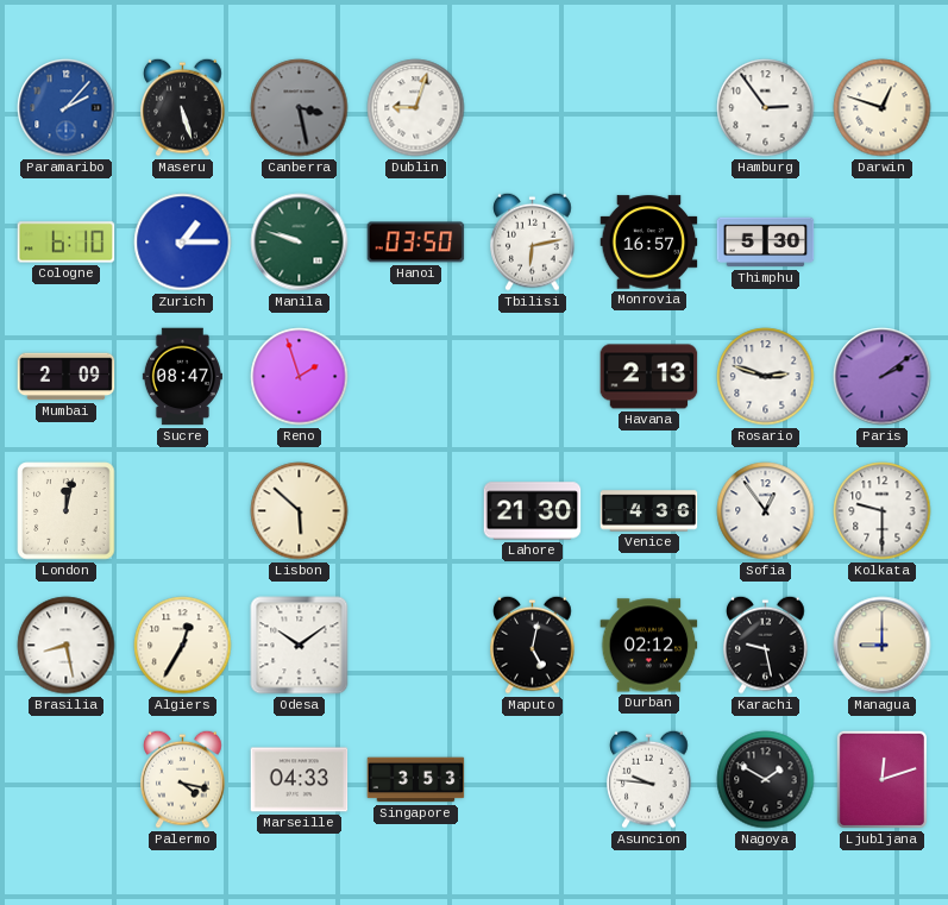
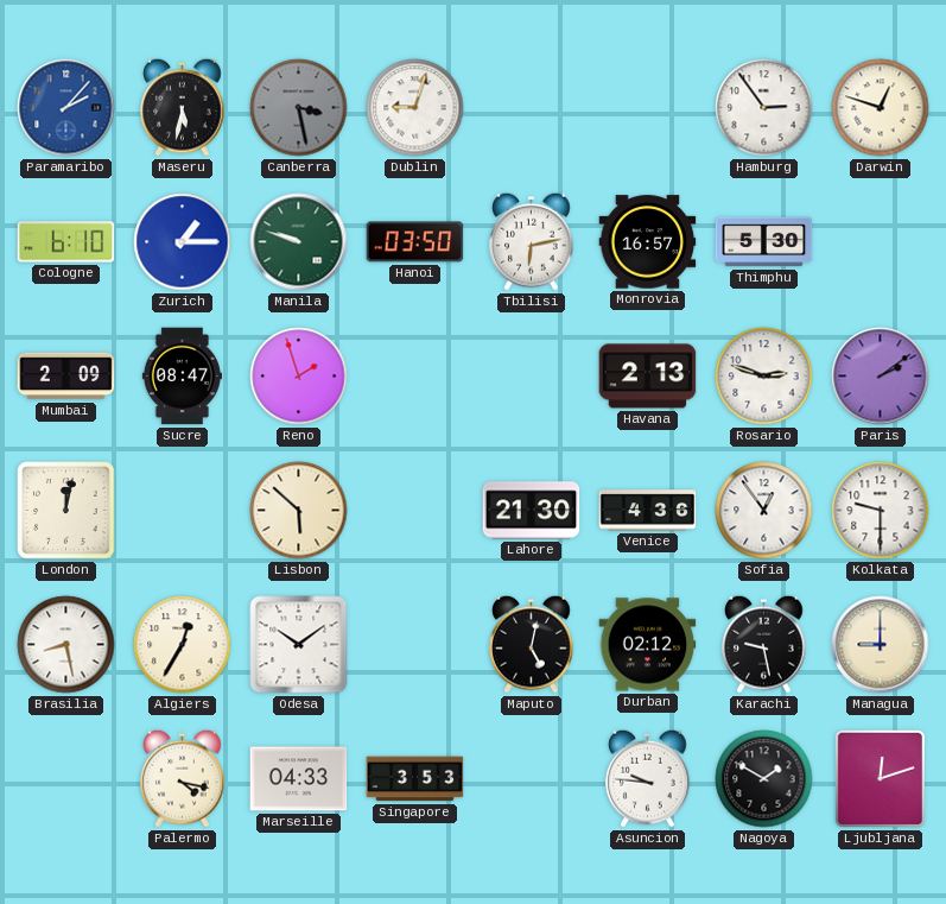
Maseru: 5:27 -> 5:32
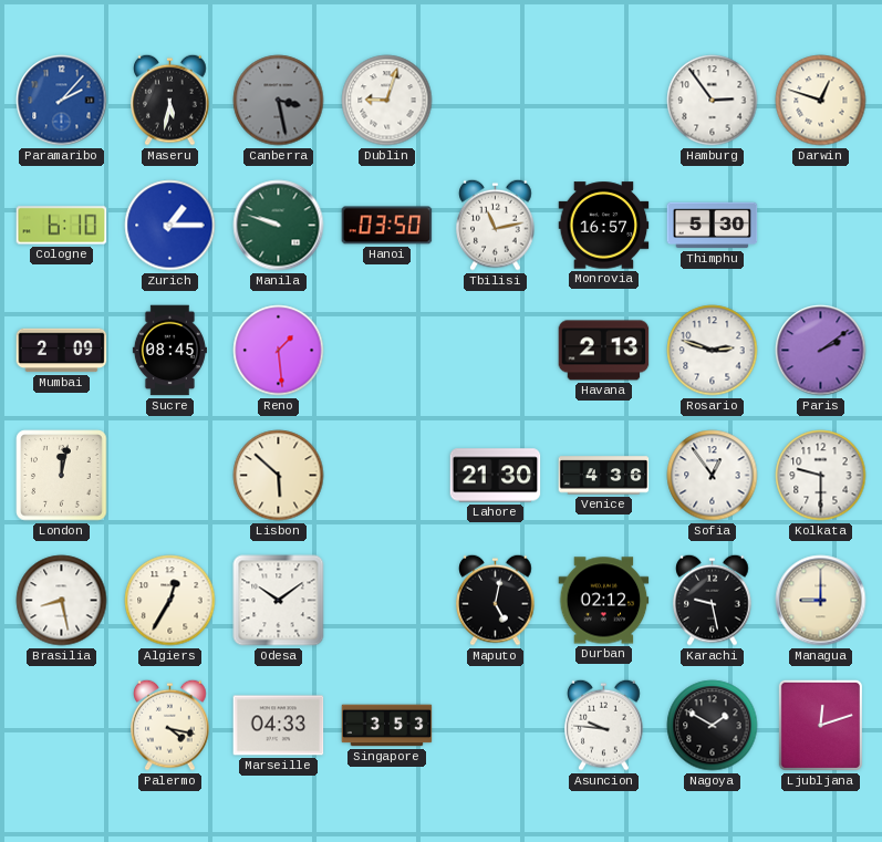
Tbilisi: 6:13 -> 11:13
Sucre: 08:47 -> 08:45
Reno: 1:57 -> 1:29
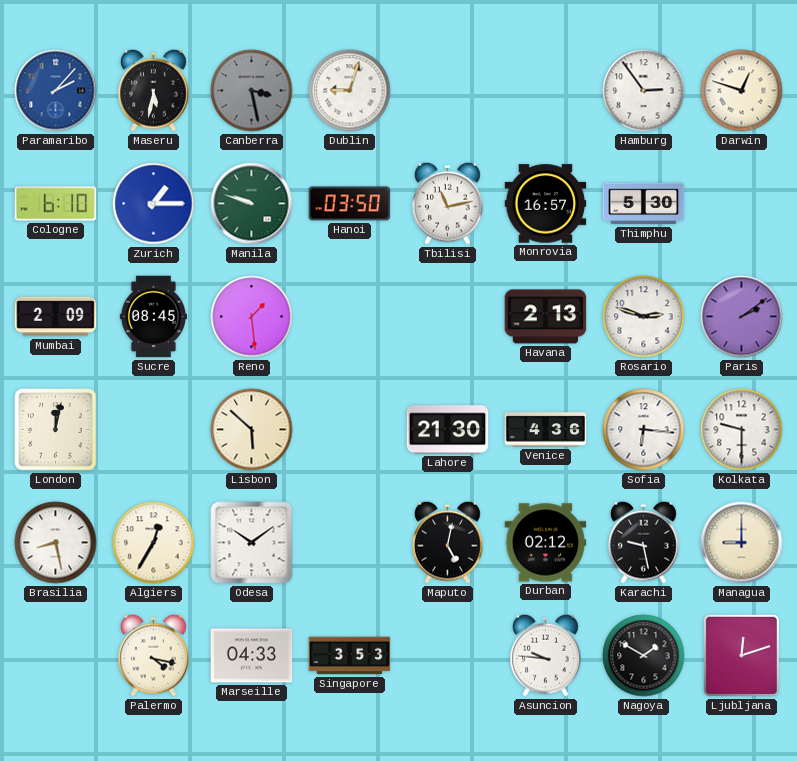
Sofia: 12:54 -> 6:16
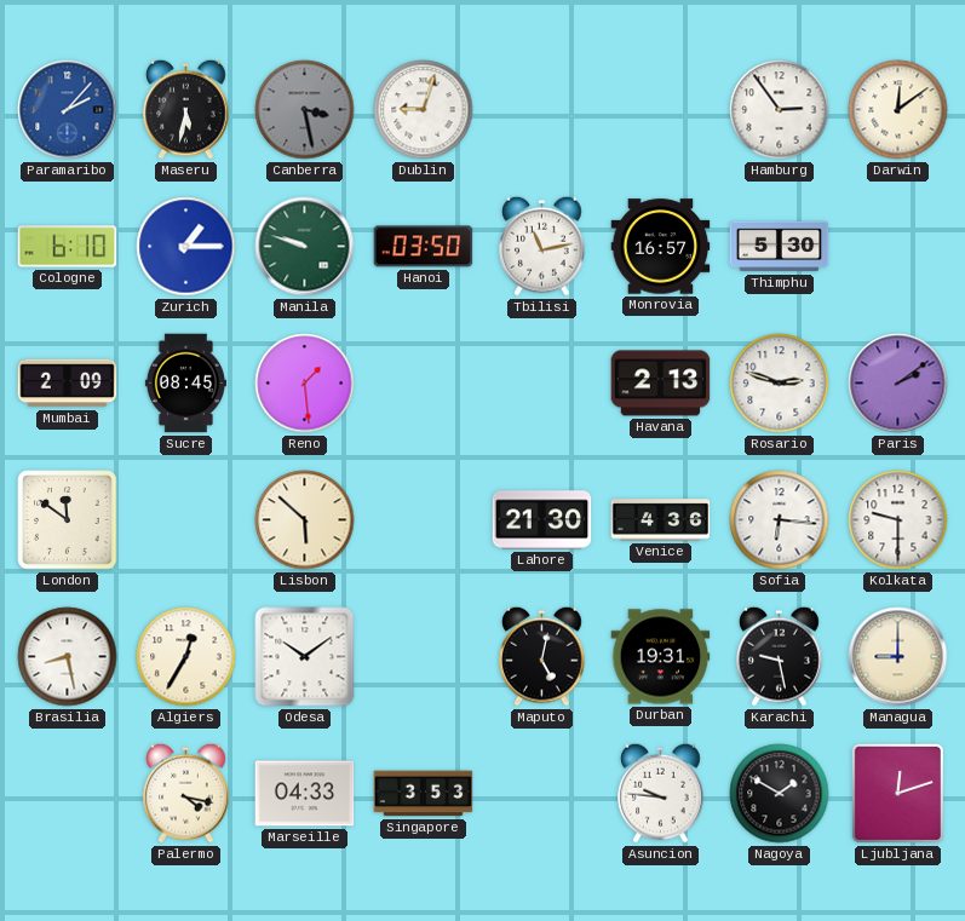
Darwin: 12:48 -> 12:09
London: 12:02 -> 11:51
Durban: 02:12 -> 19:31
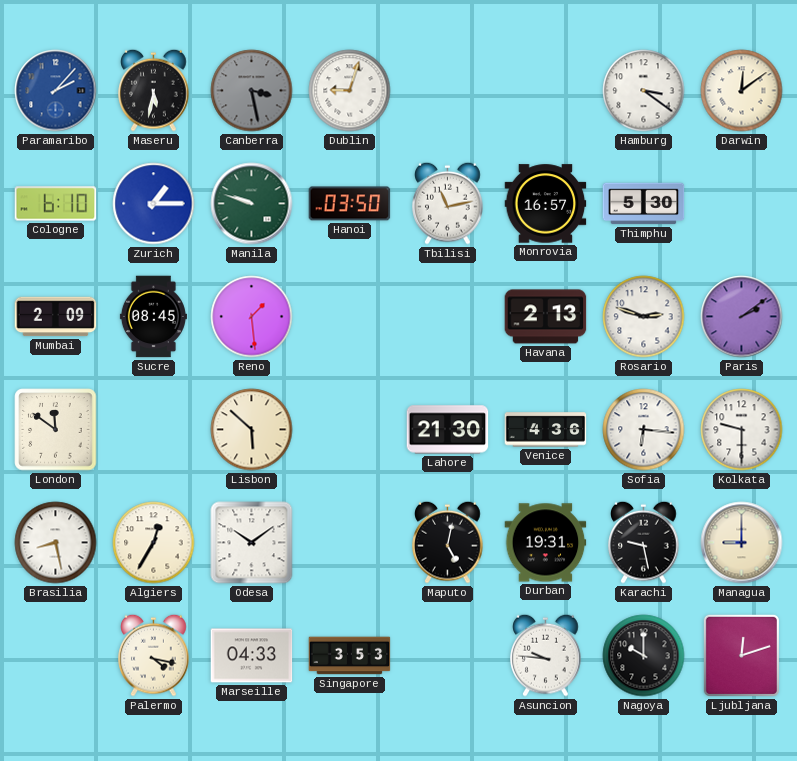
Hamburg: 2:54 -> 3:21
Nagoya: 1:50 -> 10:00
